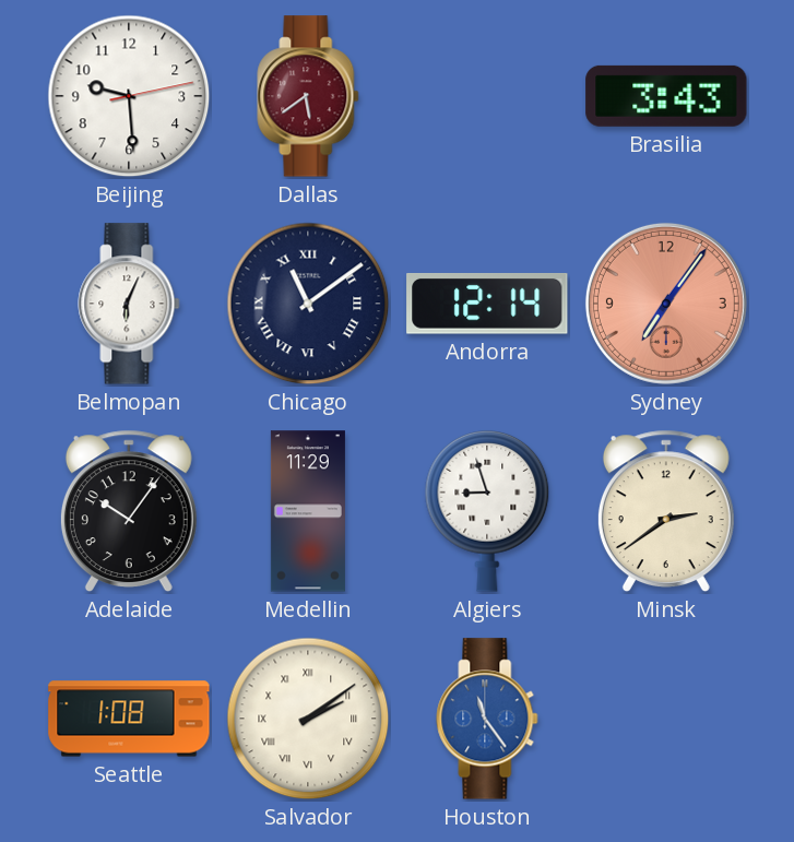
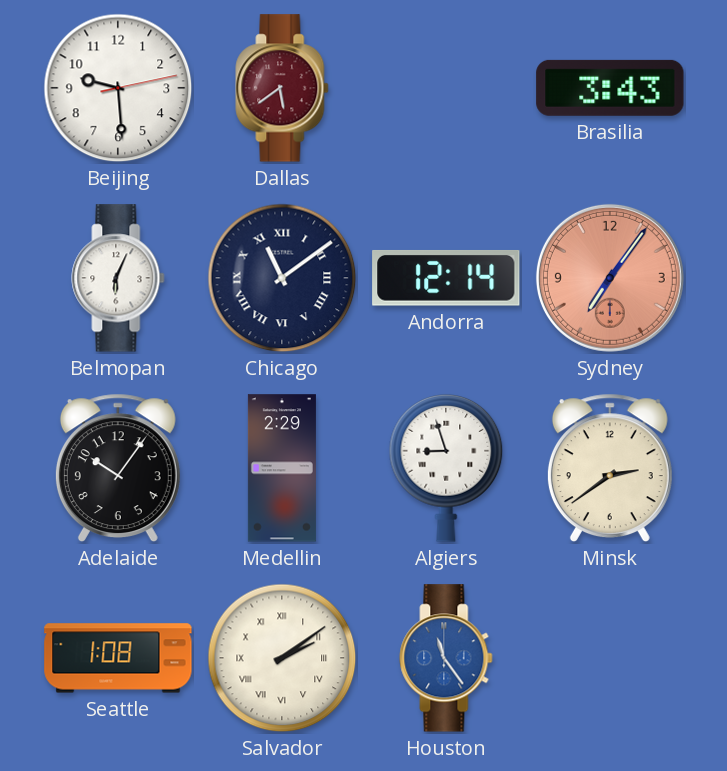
Medellin: 11:29 -> 2:29
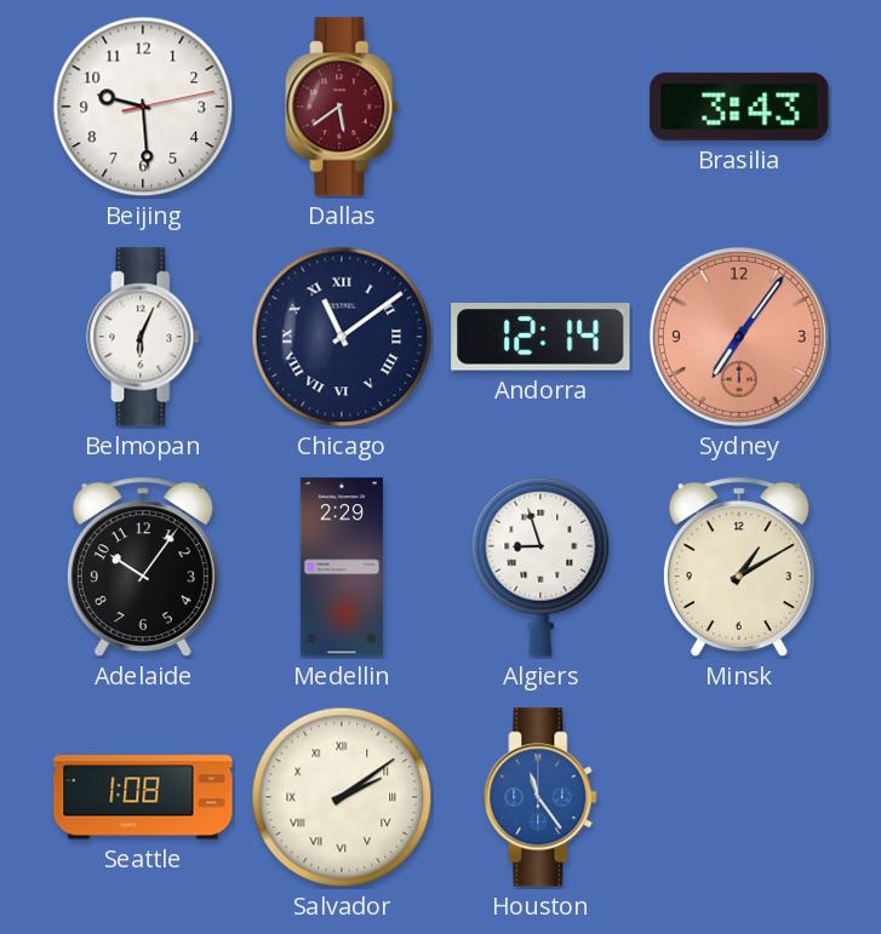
Minsk: 2:39 -> 1:10
